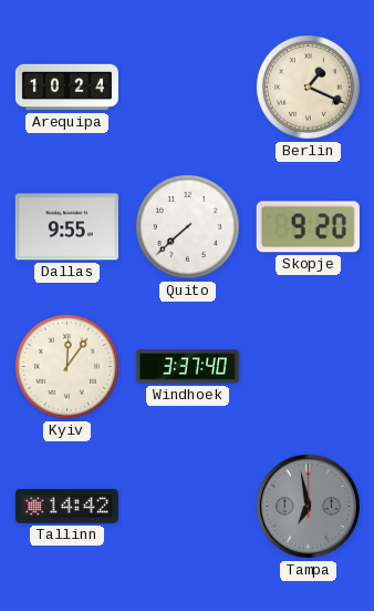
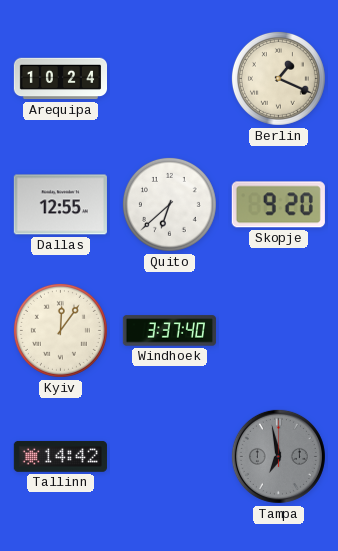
Dallas: 9:55 -> 12:55
Quito: 7:38 -> 6:38
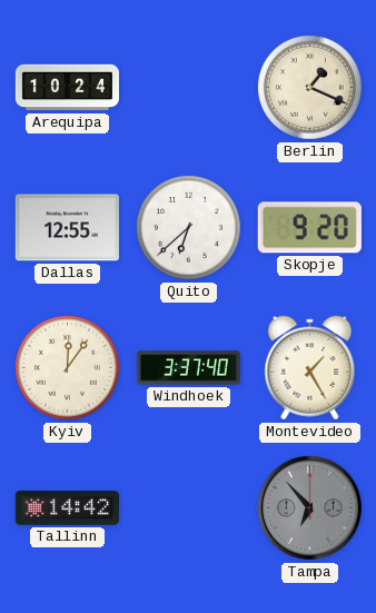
Montevideo: none -> 1:25
Tampa: 6:58 -> 6:53
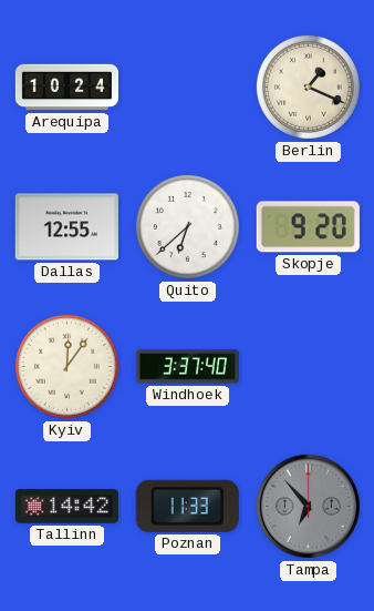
Montevideo: 1:25 -> none
Poznan: none -> 11:33
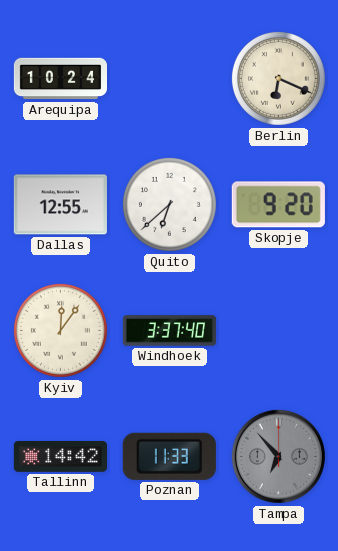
Berlin: 1:19 -> 6:19
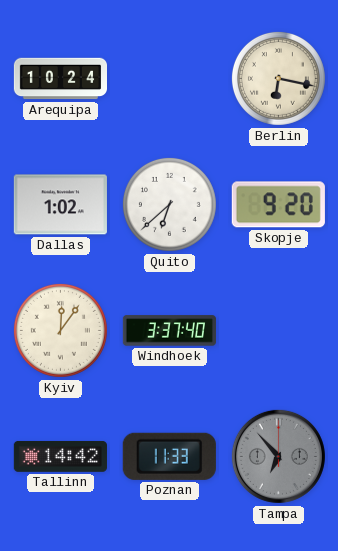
Berlin: 6:19 -> 6:17
Dallas: 12:55 -> 1:02
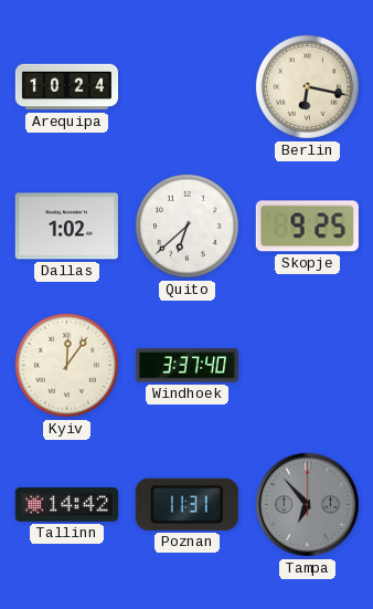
Skopje: 9:20 -> 9:25
Poznan: 11:33 -> 11:31
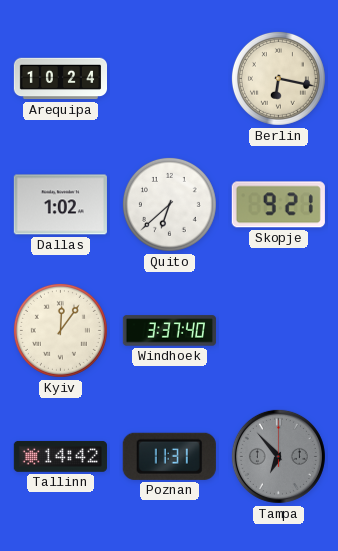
Skopje: 9:25 -> 9:21
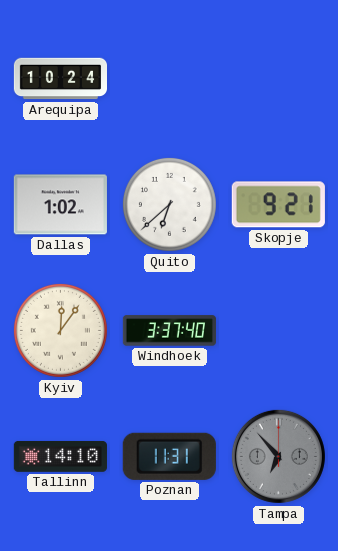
Berlin: 6:17 -> none
Tallinn: 14:42 -> 14:10
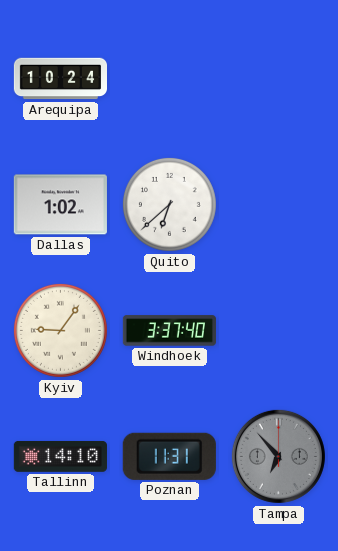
Skopje: 9:21 -> none
Kyiv: 12:06 -> 9:06
